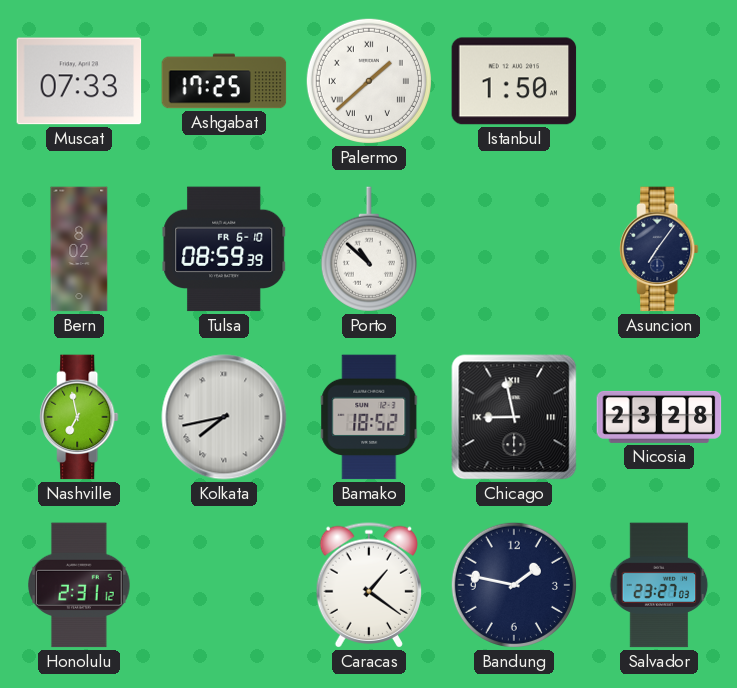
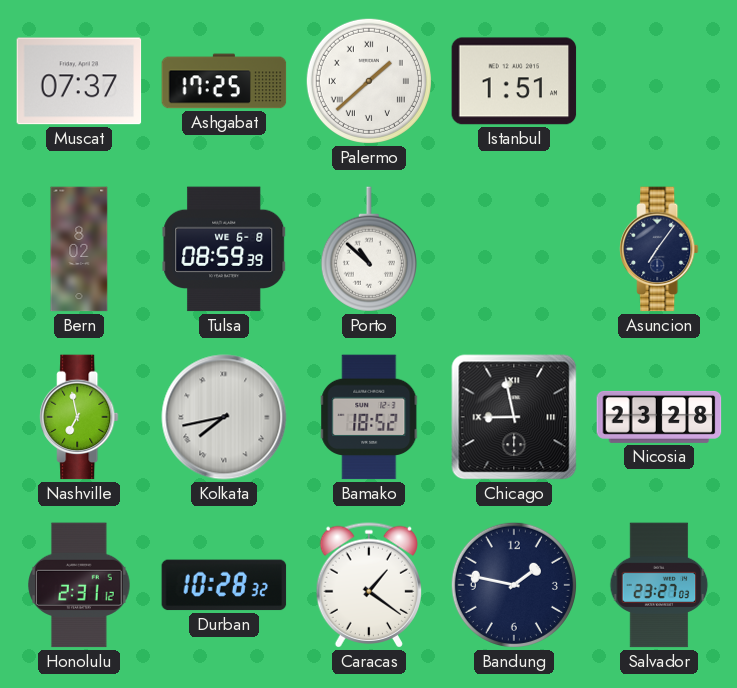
Muscat: 07:33 -> 07:37
Istanbul: 1:50 -> 1:51
Tulsa date: FR 6-10 -> WE 6-8
Durban: none -> 10:28
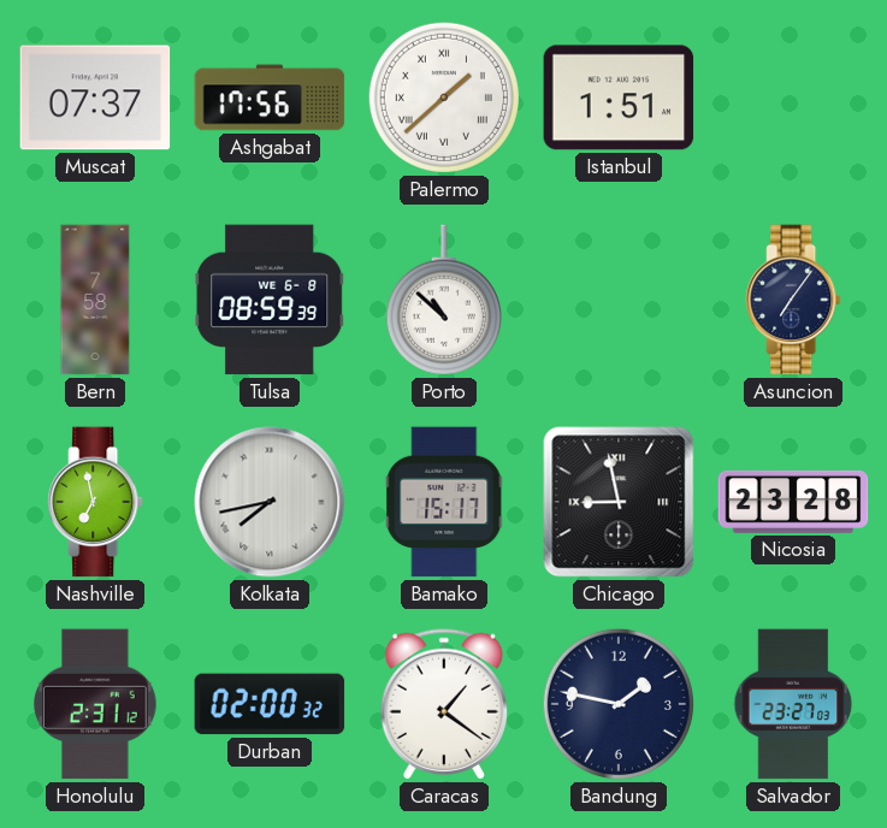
Ashgabat: 17:25 -> 17:56
Bern: 8:02 -> 7:58
Bamako: 18:52 -> 15:17
Durban: 10:28 -> 02:00
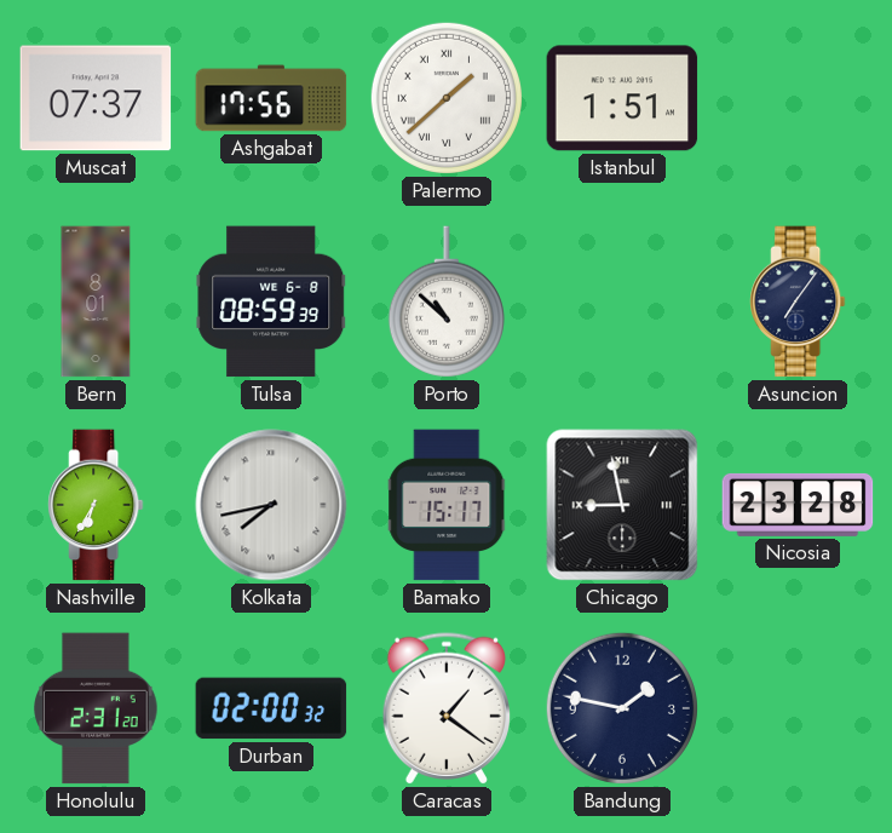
Bern: 7:58 -> 8:01
Nashville: 6:58 -> 6:35
Honolulu: 2:31:12 -> 2:31:20
Salvador: 23:27 -> none
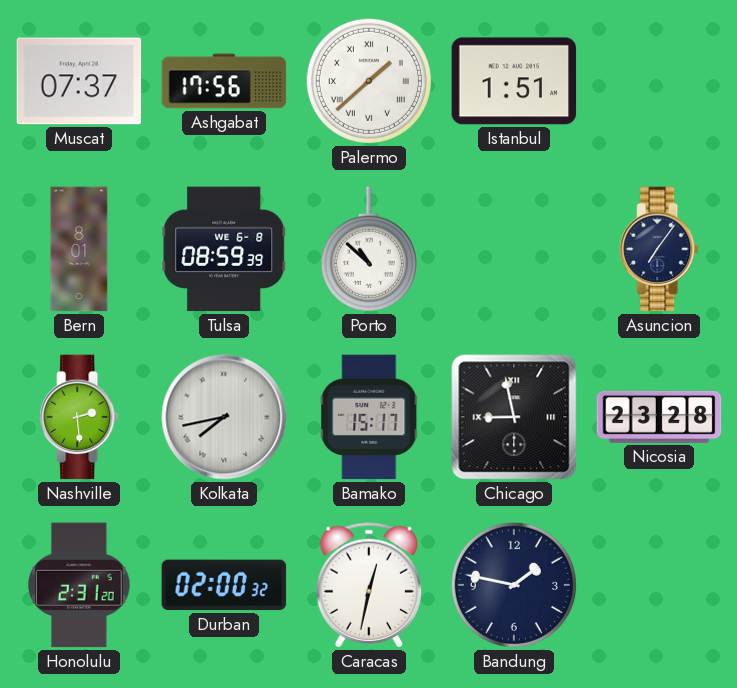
Nashville: 6:35 -> 2:29
Caracas: 1:21 -> 12:32
